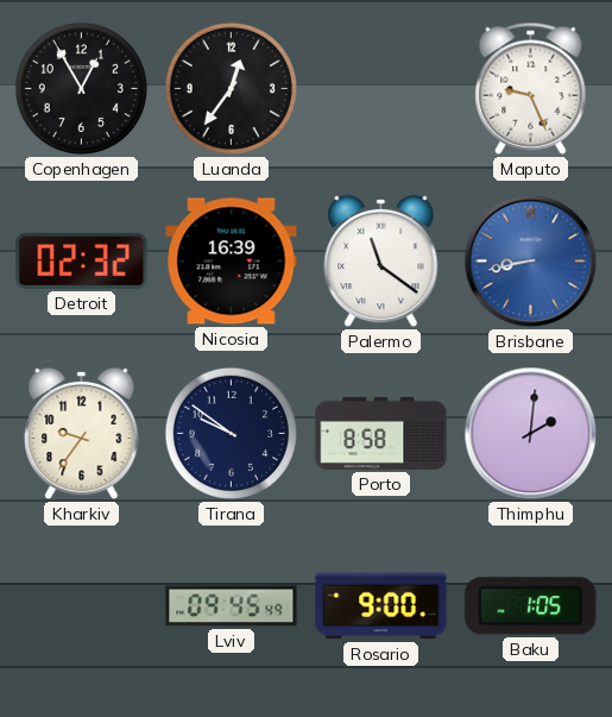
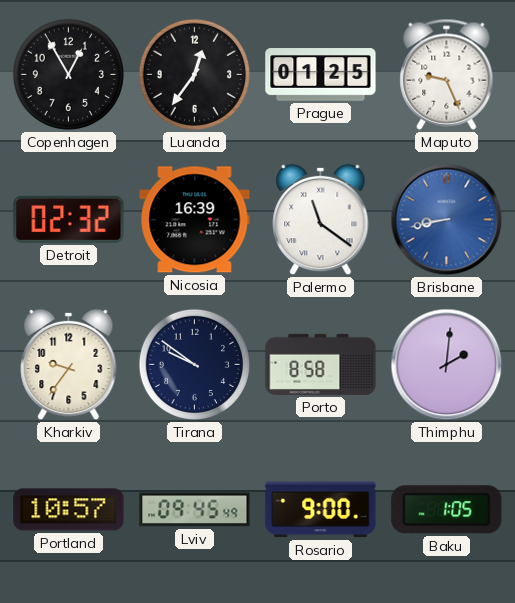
Prague: none -> 01:25
Portland: none -> 10:57
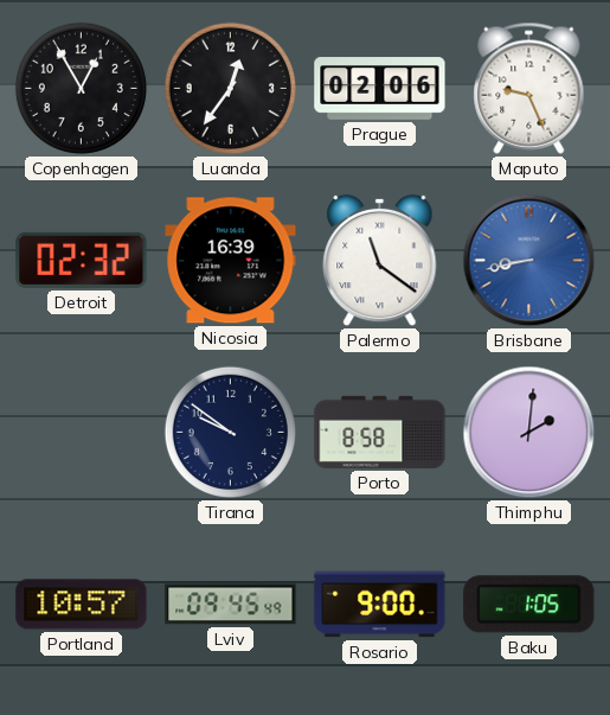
Prague: 01:25 -> 02:06
Kharkiv: 9:36 -> none
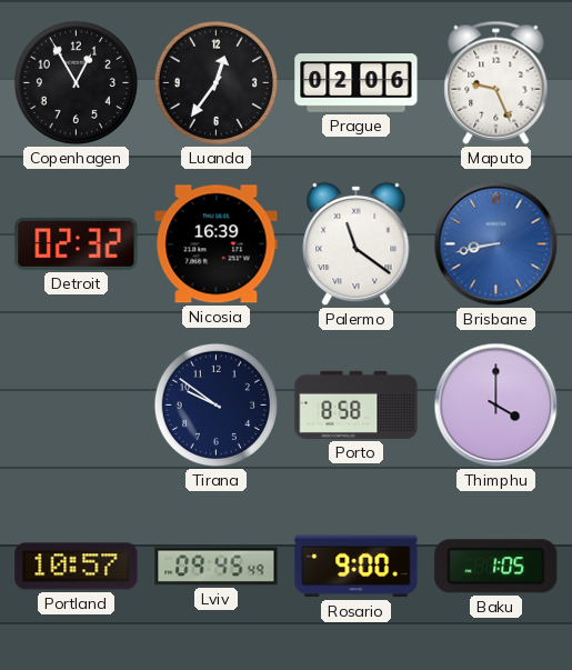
Thimphu: 2:01 -> 4:00
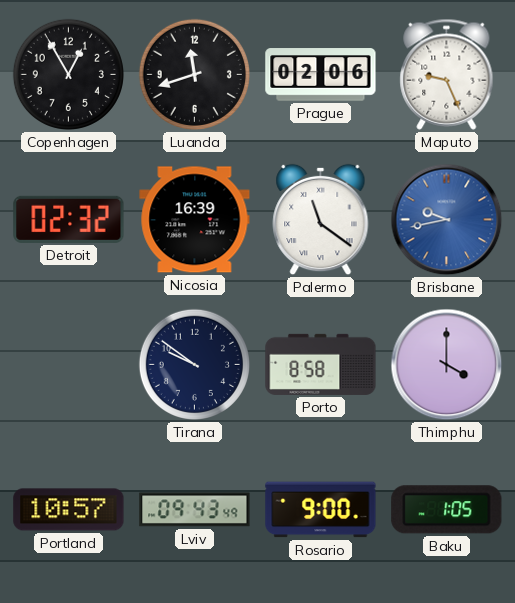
Luanda: 12:36 -> 11:42
Brisbane: 8:43 -> 9:43
Lviv: 09:45 -> 09:43
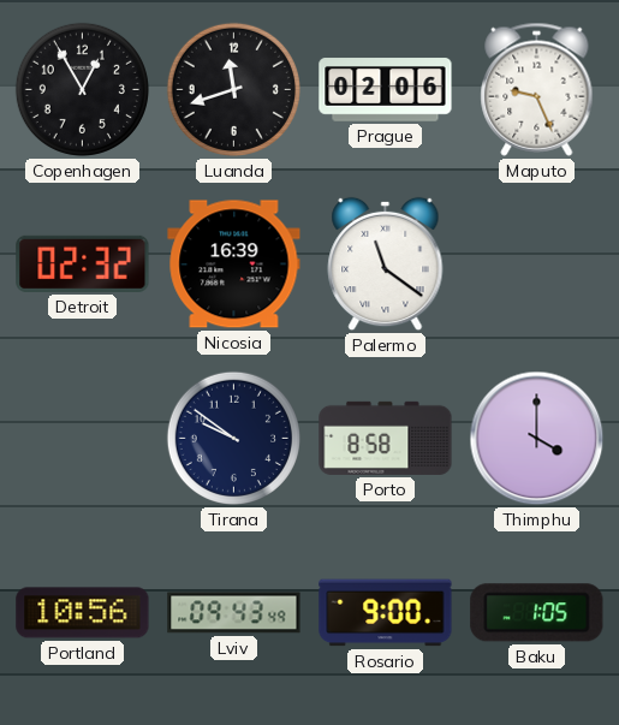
Brisbane: 9:43 -> none
Portland: 10:57 -> 10:56
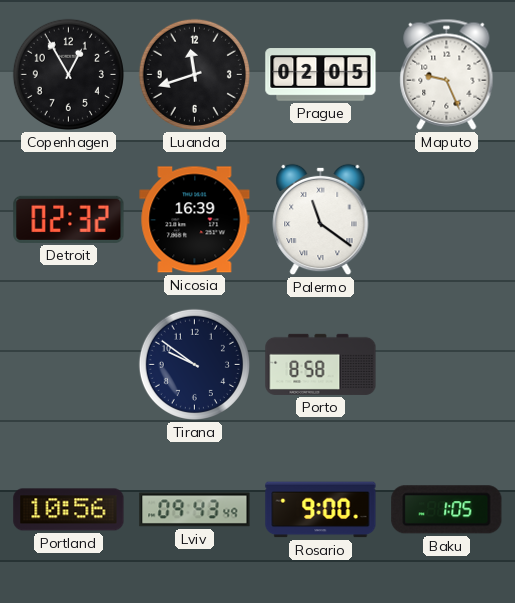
Prague: 02:06 -> 02:05
Thimphu: 4:00 -> none
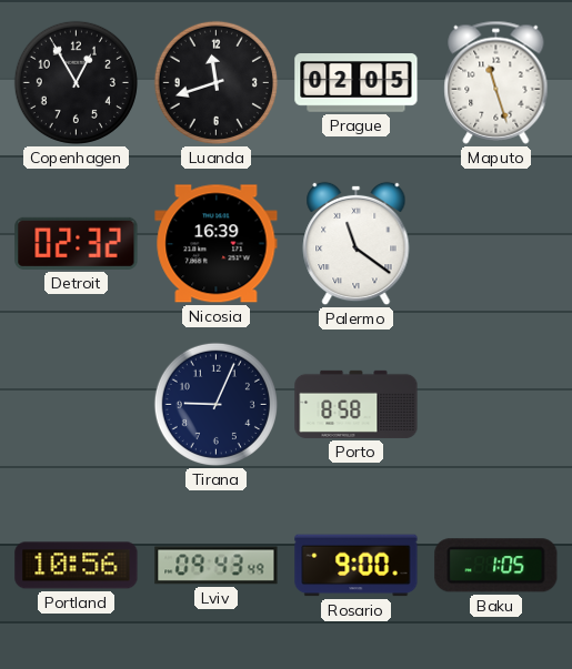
Maputo: 9:26 -> 11:27
Tirana: 9:51 -> 9:04
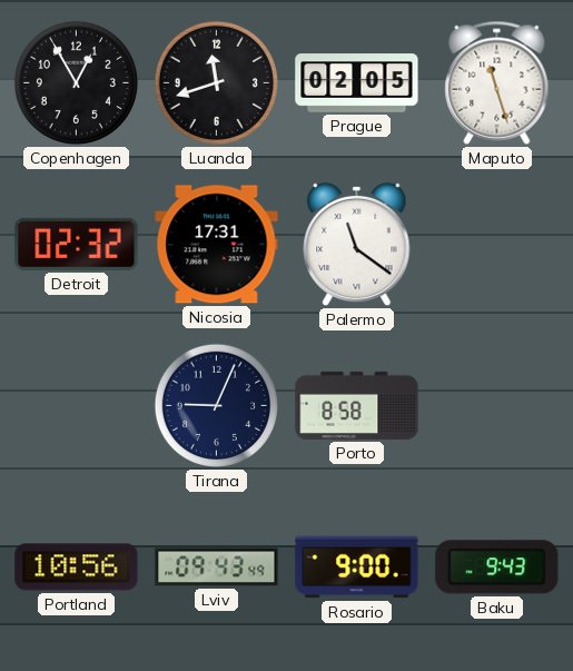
Nicosia: 16:39 -> 17:31
Baku: 1:05 -> 9:43
